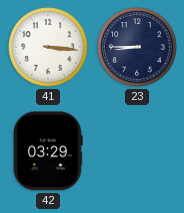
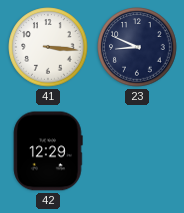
23: 8:45 -> 8:49
42: 03:29 -> 12:29
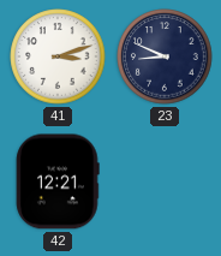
41: 3:16 -> 3:12
42: 12:29 -> 12:21
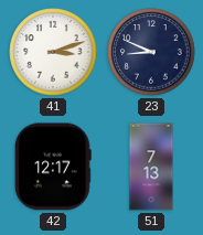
42: 12:21 -> 12:17
51: none -> 7:13
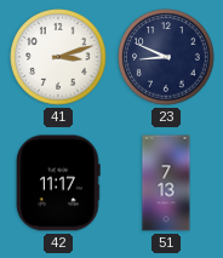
42: 12:17 -> 11:17
